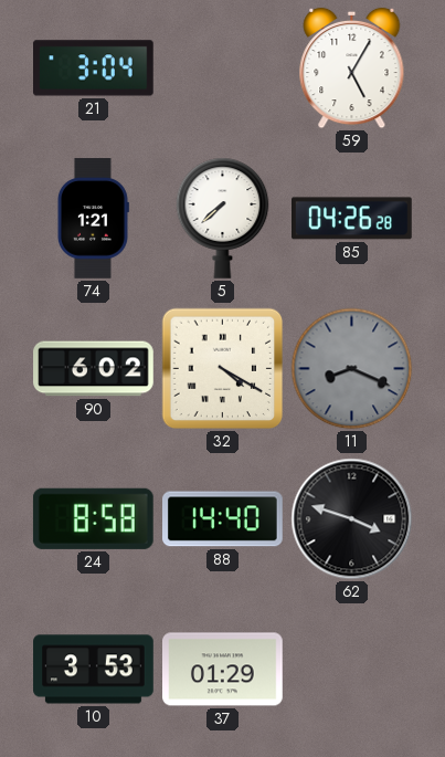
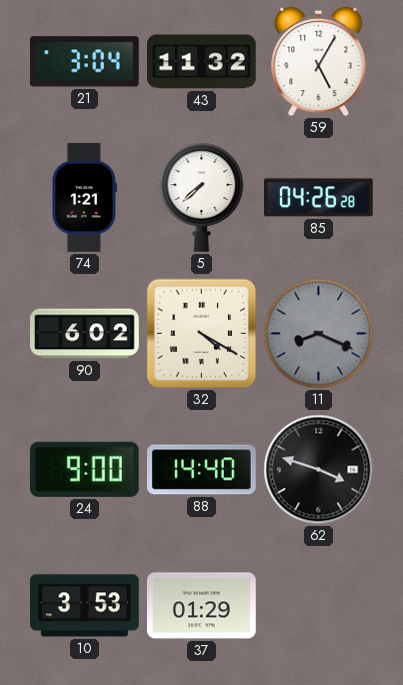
43: none -> 11:32
24: 8:58 -> 9:00
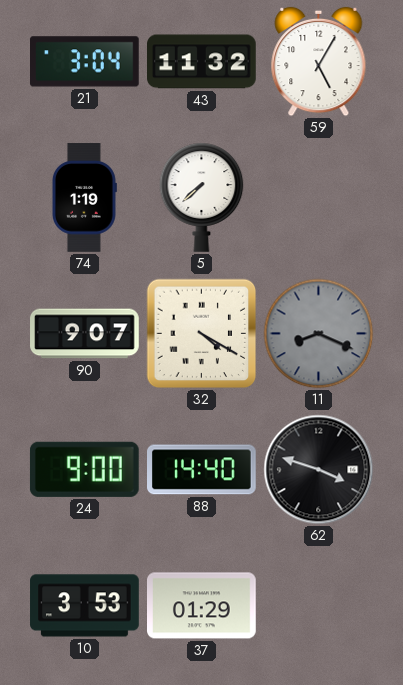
74: 1:21 -> 1:19
85: 04:26 -> none
90: 6:02 -> 9:07
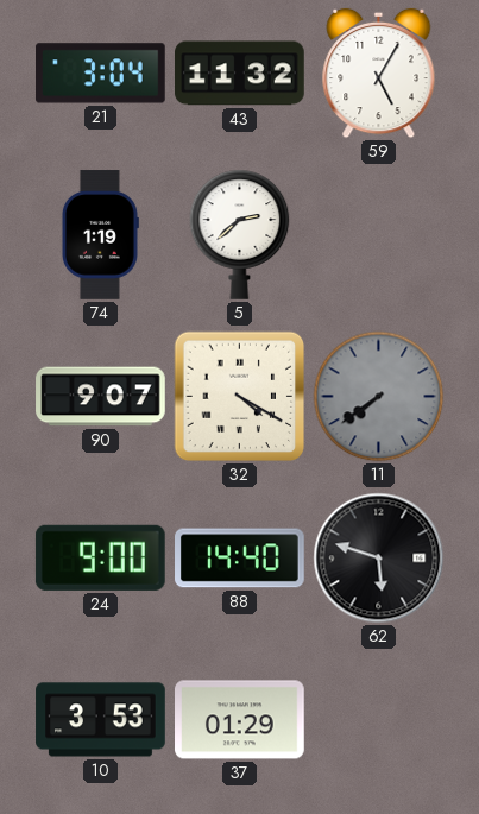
5: 7:38 -> 2:38
11: 8:19 -> 7:39
62: 3:48 -> 5:48
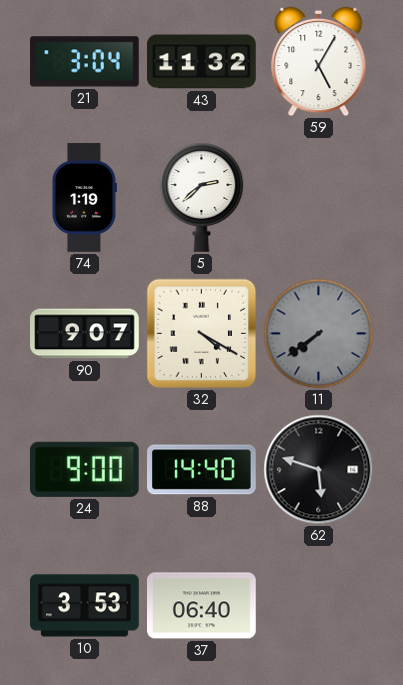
37: 01:29 -> 06:40
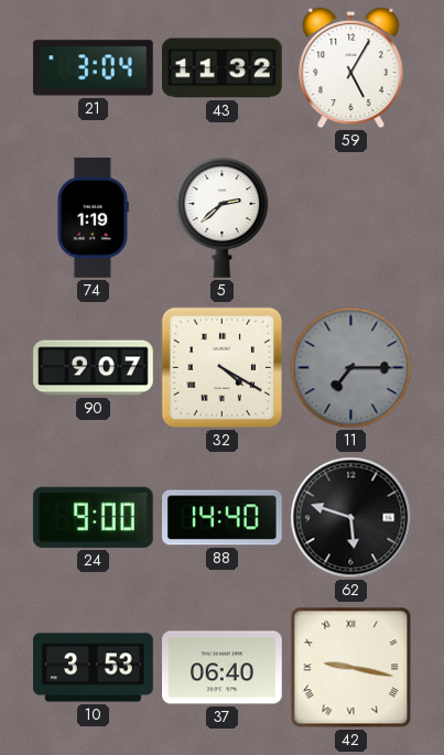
11: 7:39 -> 7:15
42: none -> 9:17
